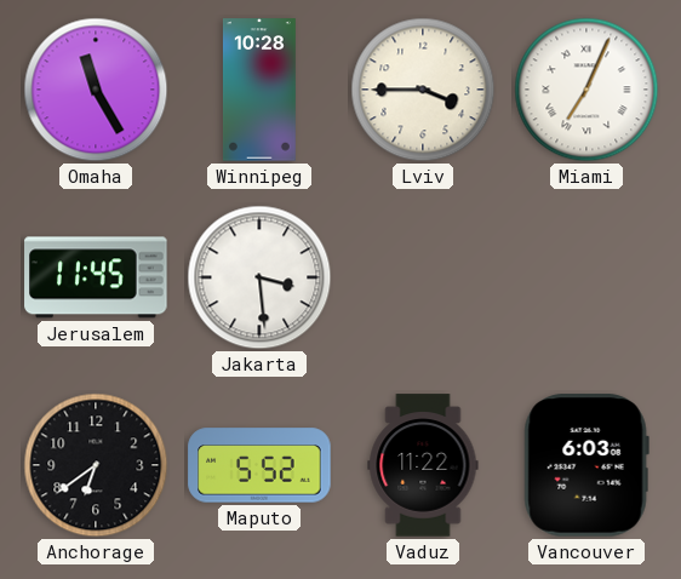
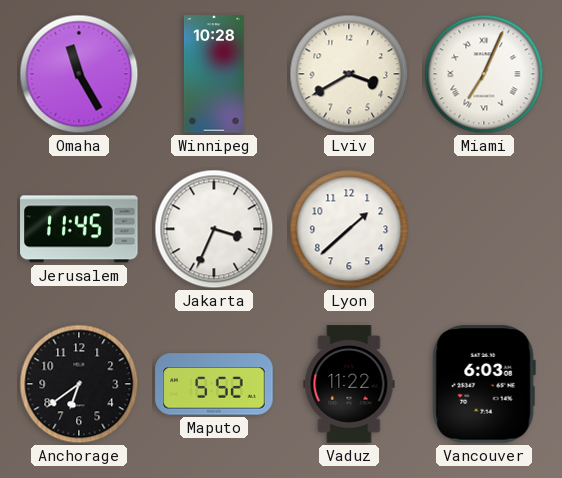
Lviv: 3:45 -> 3:40
Jakarta: 3:29 -> 3:34
Lyon: none -> 1:38
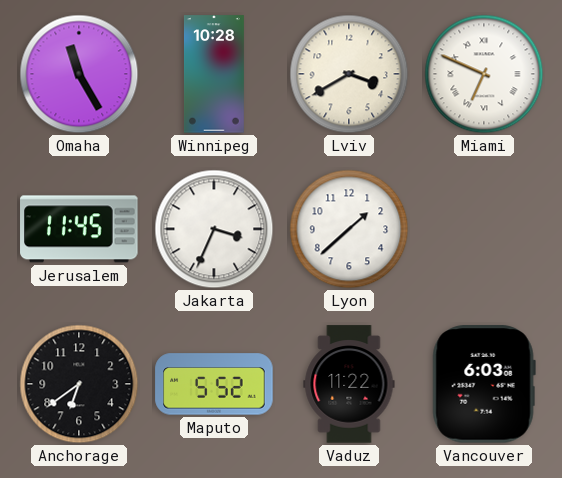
Miami: 7:04 -> 6:49
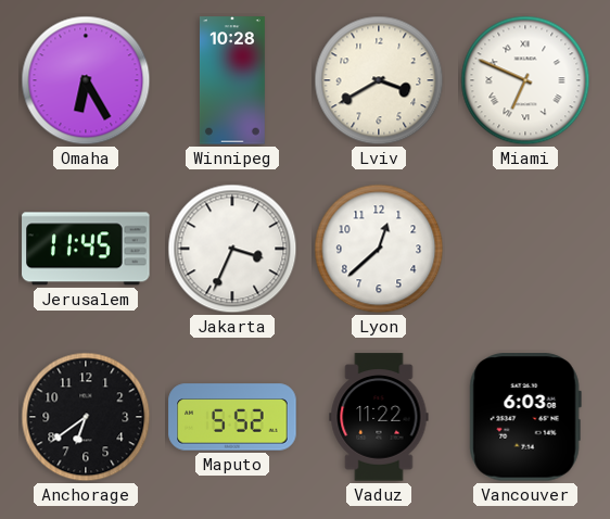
Omaha: 11:25 -> 6:25
Lyon: 1:38 -> 12:38
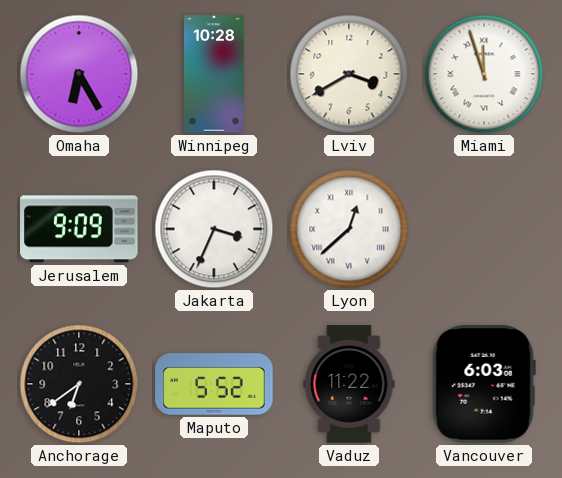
Miami: 6:49 -> 11:57
Jerusalem: 11:45 -> 9:09
Lyon numerals: Arabic -> Roman
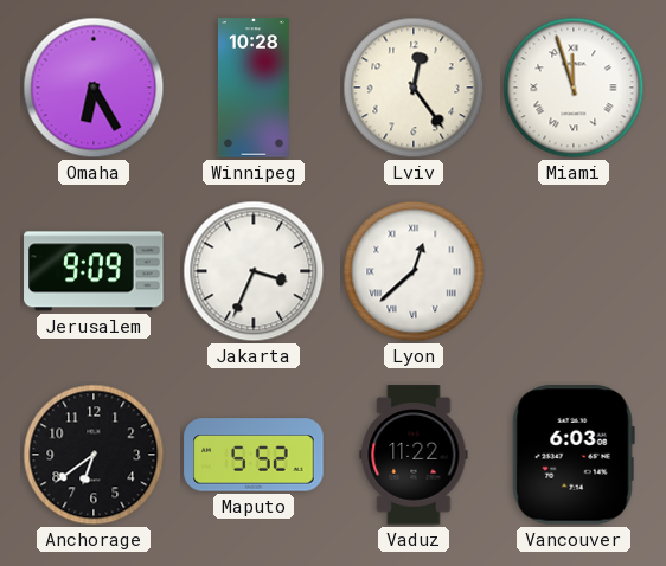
Lviv: 3:40 -> 12:24
